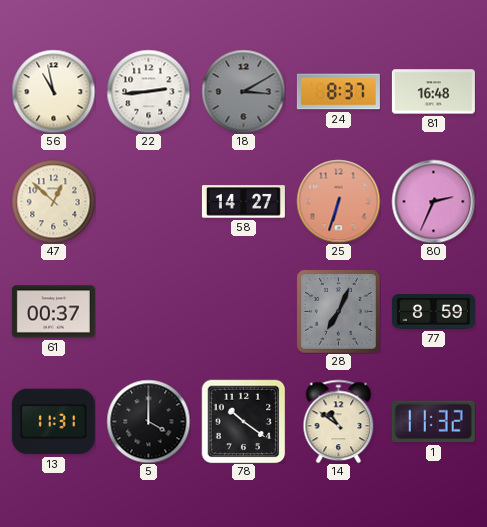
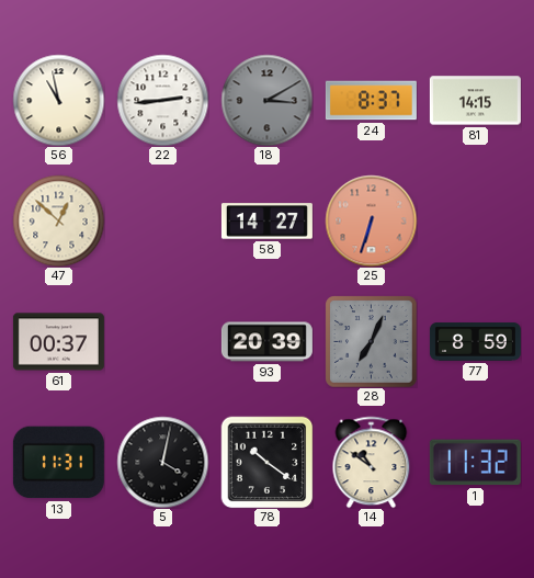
81: 16:48 -> 14:15
80: 2:34 -> none
93: none -> 20:39
5: 4:00 -> 4:02
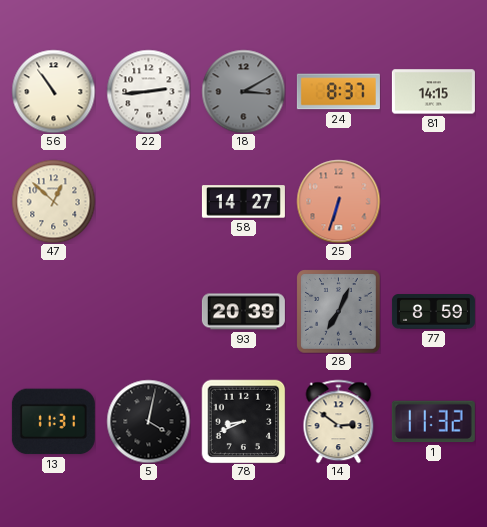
56: 10:58 -> 10:54
61: 00:37 -> none
78: 10:21 -> 8:41
14: 10:51 -> 2:51
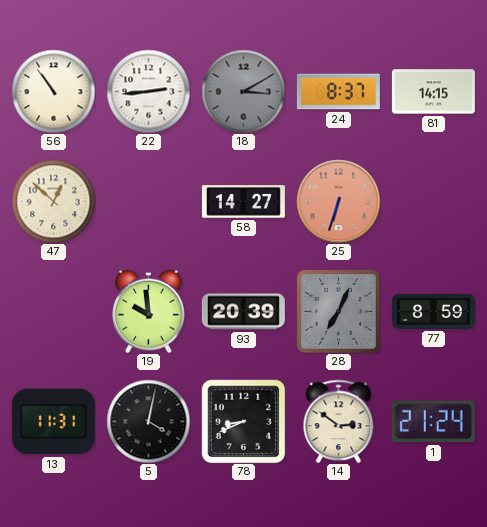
19: none -> 9:59
1: 11:32 -> 21:24
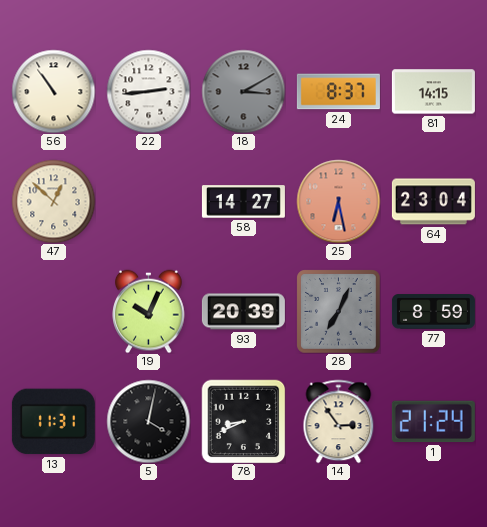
25: 6:33 -> 6:28
64: none -> 23:04
19: 9:59 -> 10:04
14: 2:51 -> 2:54
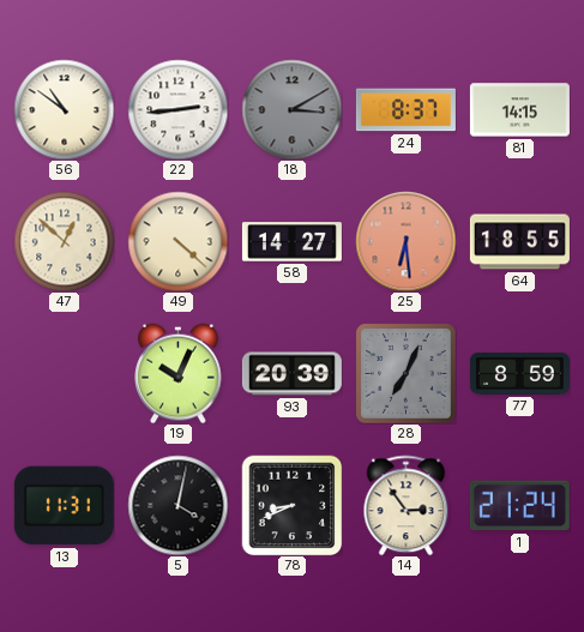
56: 10:54 -> 10:51
49: none -> 4:22
25: 6:28 -> 6:29
64: 23:04 -> 18:55
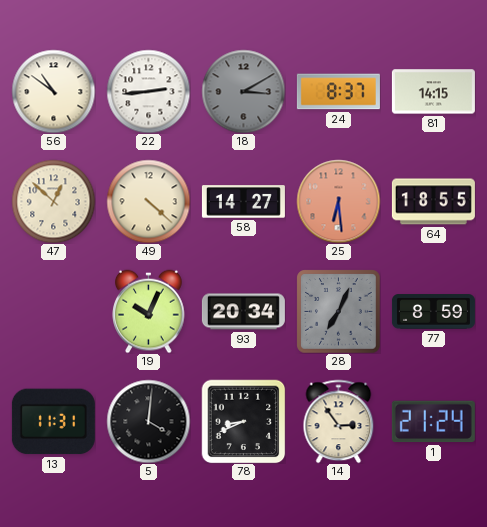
93: 20:39 -> 20:34
5: 4:02 -> 4:01
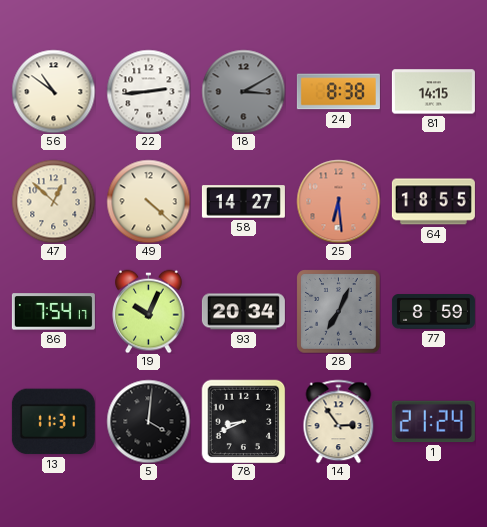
24: 8:37 -> 8:38
86: none -> 7:54
